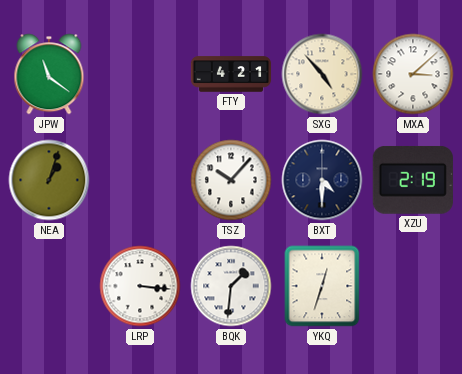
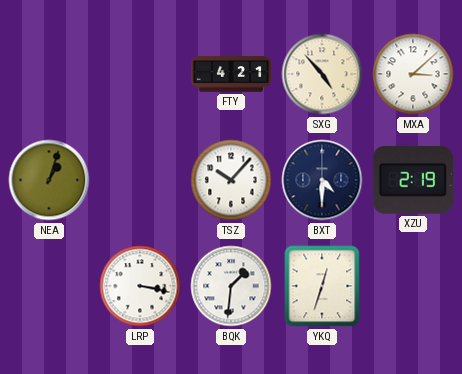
JPW: 11:21 -> none
LRP: 3:16 -> 3:17
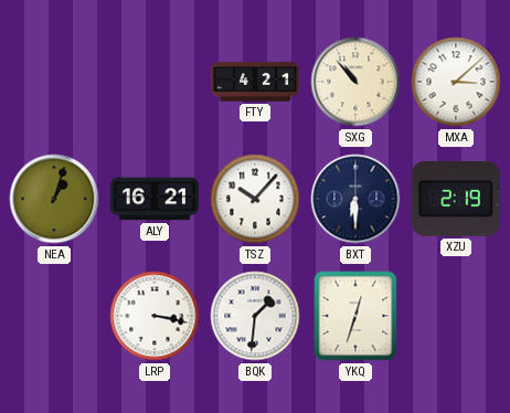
SXG: 4:53 -> 10:53
ALY: none -> 16:21
BXT: 4:30 -> 6:30
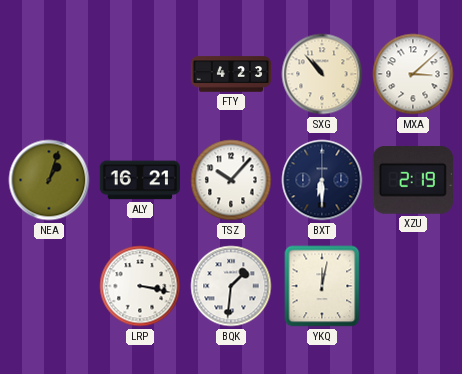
FTY: 4:21 -> 4:23
YKQ: 12:33 -> 12:02
